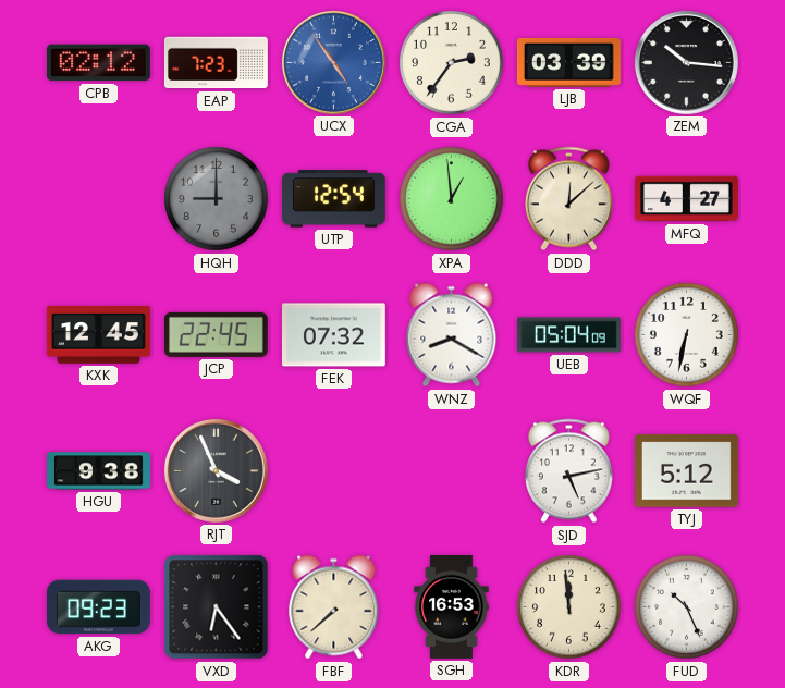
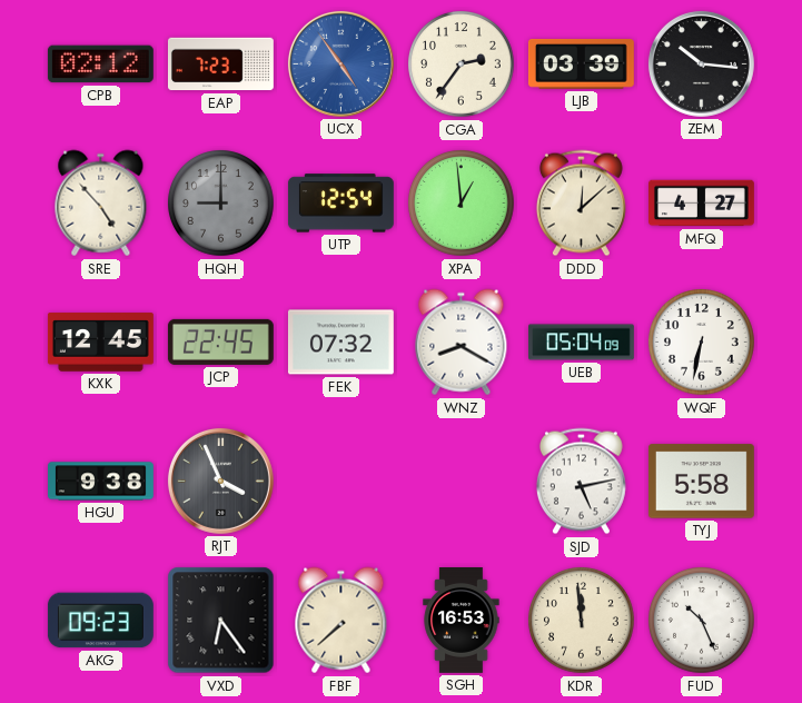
SRE: none -> 4:53
TYJ: 5:12 -> 5:58
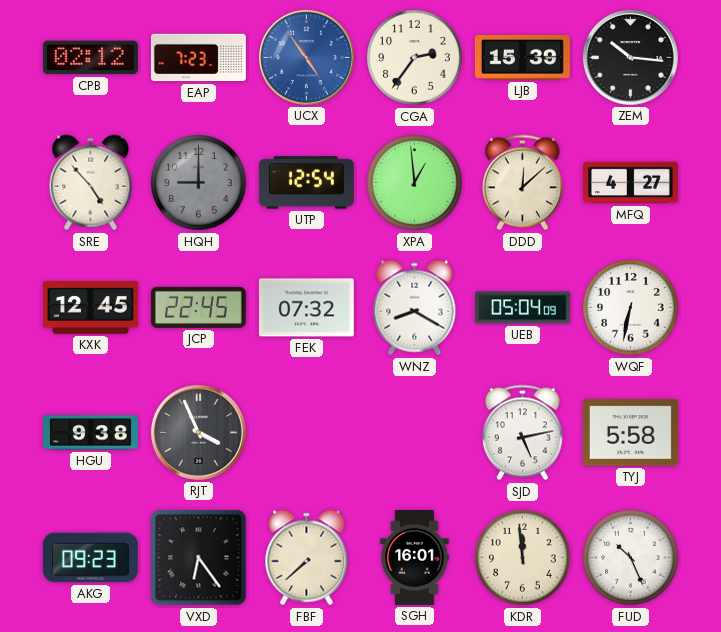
LJB: 03:39 -> 15:39
SGH: 16:53 -> 16:01
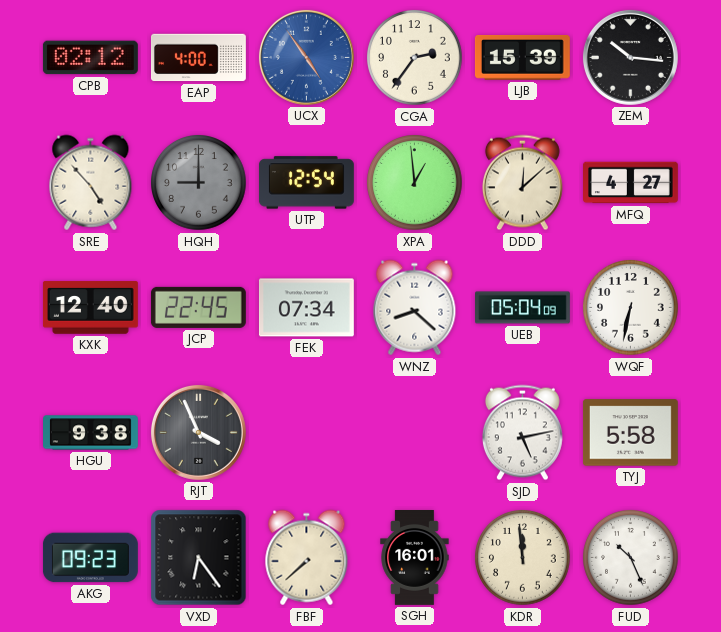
EAP: 7:23 -> 4:00
KXK: 12:45 -> 12:40
FEK: 07:32 -> 07:34
WNZ: 8:20 -> 8:22
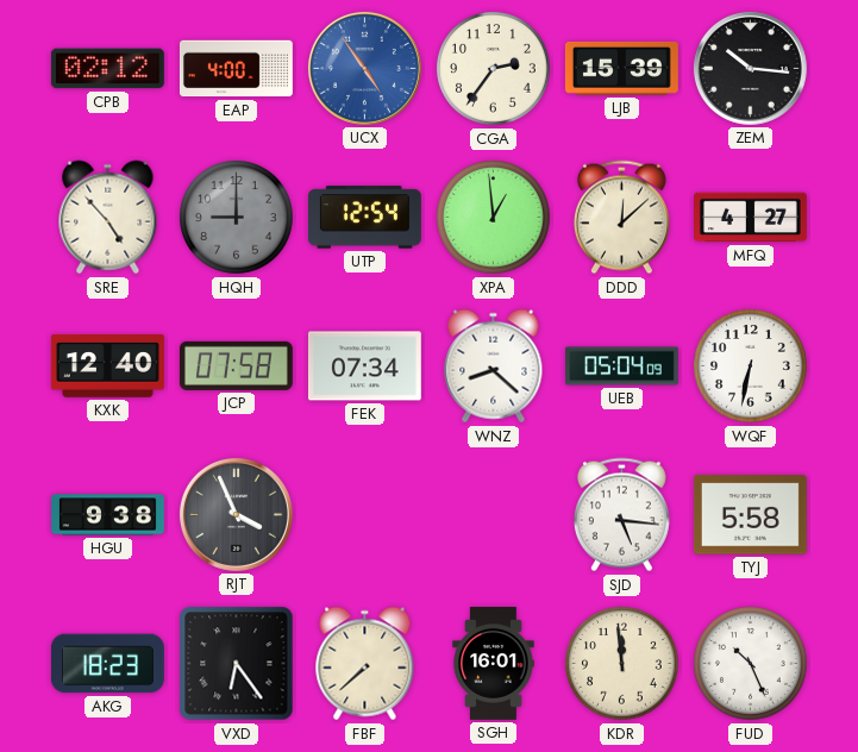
JCP: 22:45 -> 07:58
SJD: 5:13 -> 5:16
AKG: 09:23 -> 18:23
